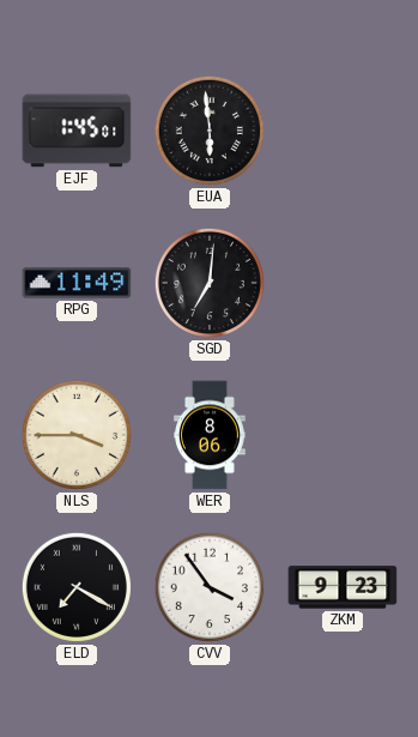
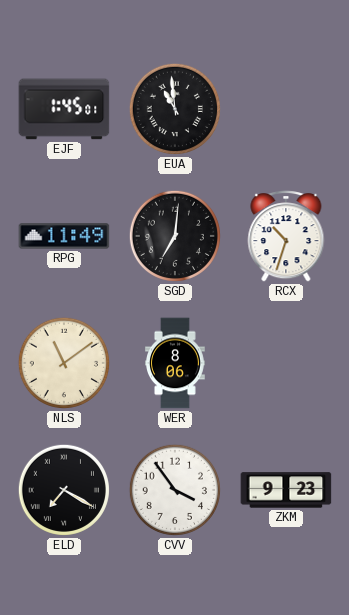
EUA: 5:59 -> 10:59
RCX: none -> 10:33
NLS: 3:45 -> 11:09
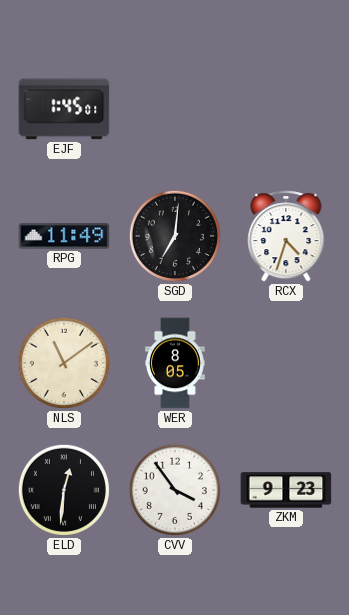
EUA: 10:59 -> none
RCX: 10:33 -> 4:33
WER: 8:06 -> 8:05
ELD: 7:20 -> 12:31
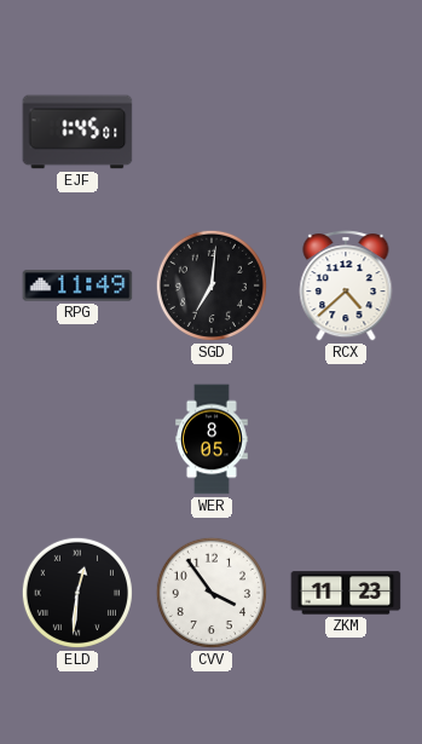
RCX: 4:33 -> 4:38
NLS: 11:09 -> none
ZKM: 9:23 -> 11:23
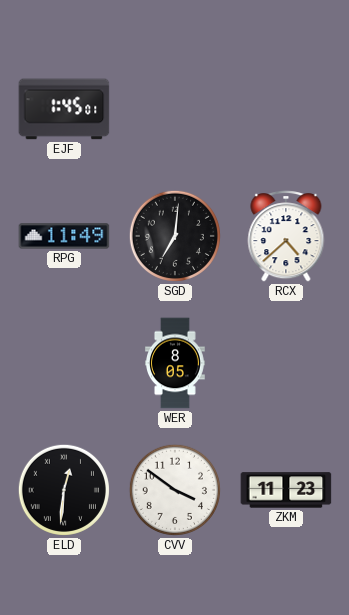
CVV: 3:54 -> 3:51
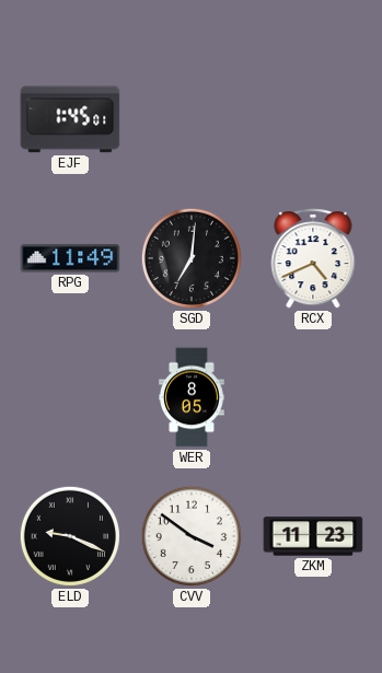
RCX: 4:38 -> 4:41
ELD: 12:31 -> 9:19
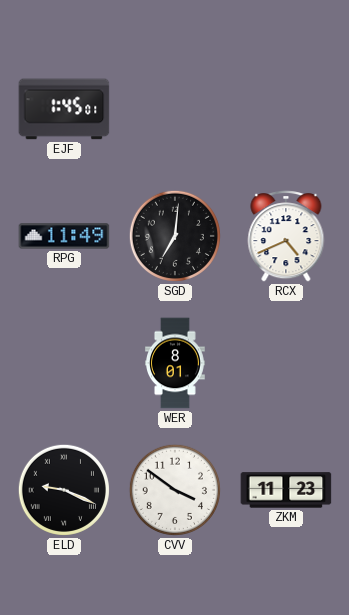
WER: 8:05 -> 8:01
